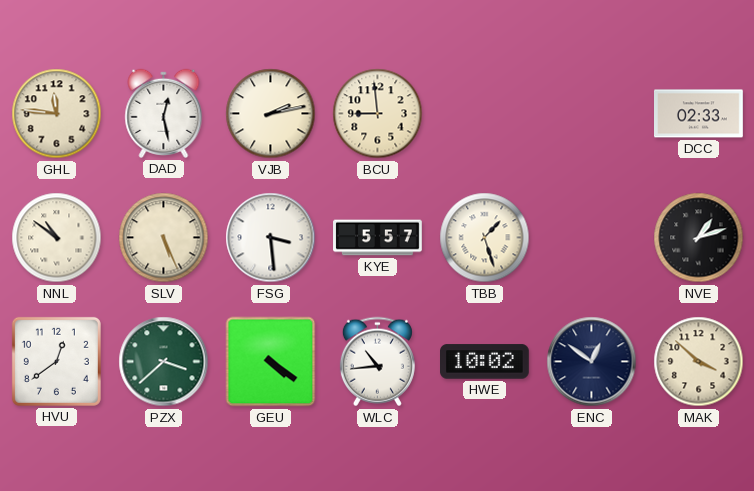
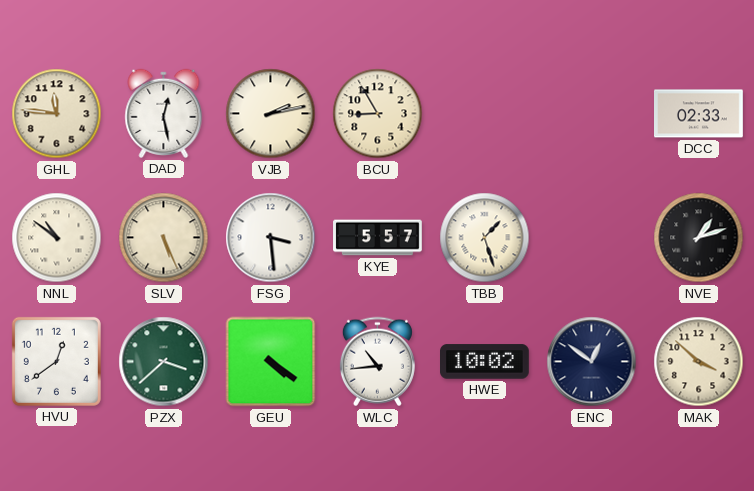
BCU: 8:59 -> 8:55
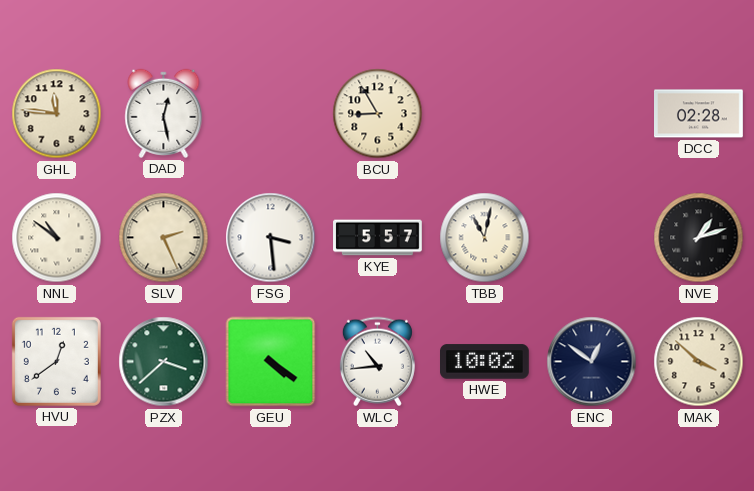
VJB: 2:13 -> none
DCC: 02:33 -> 02:28
SLV: 5:26 -> 2:26
TBB: 1:27 -> 11:02
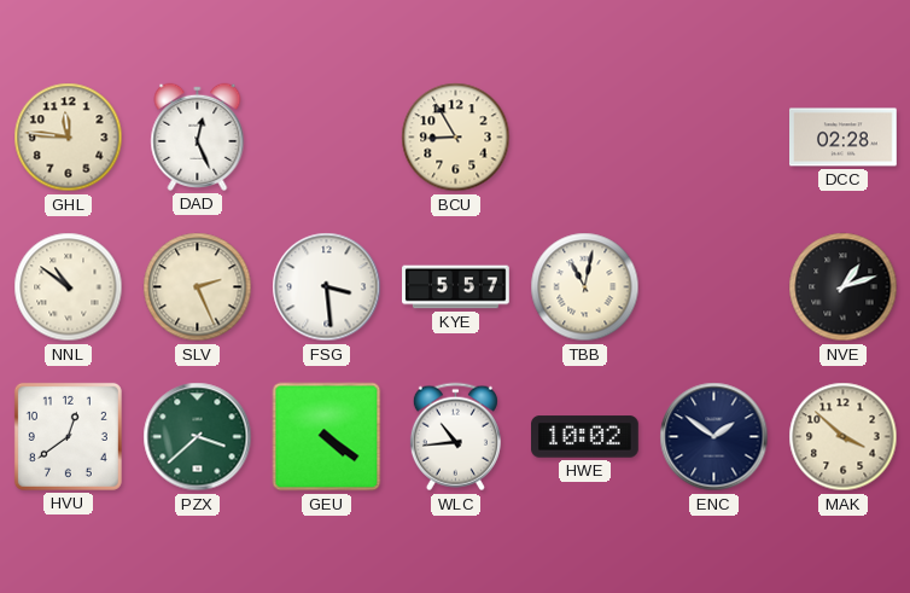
DAD: 12:28 -> 12:26
ENC: 12:51 -> 1:51
